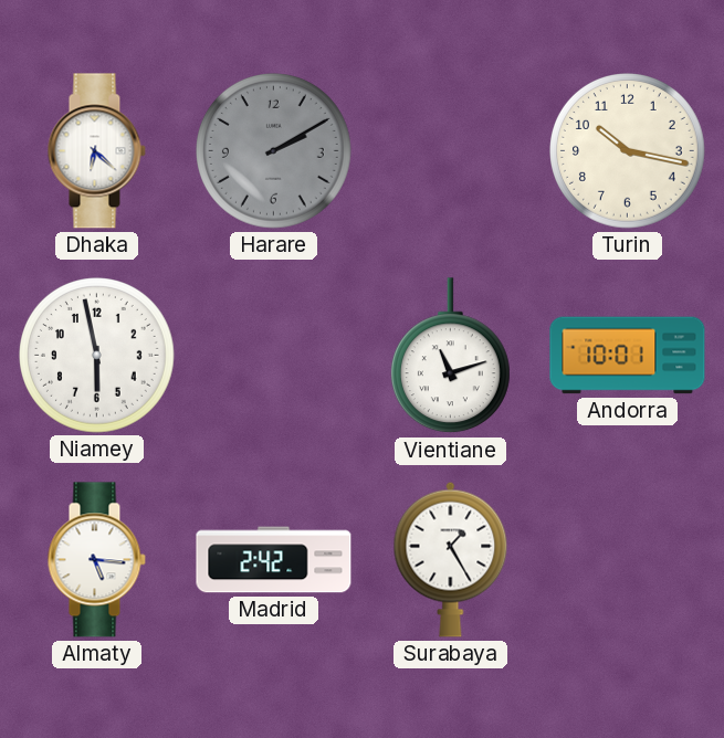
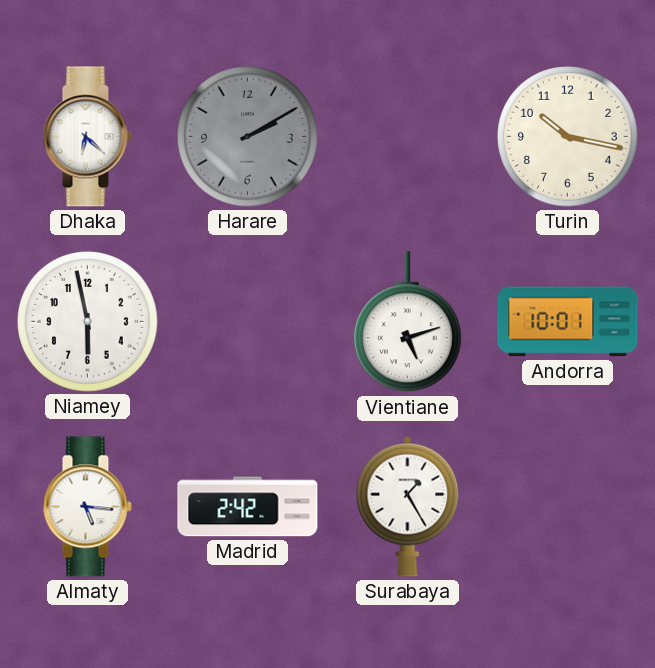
Vientiane: 11:12 -> 5:12
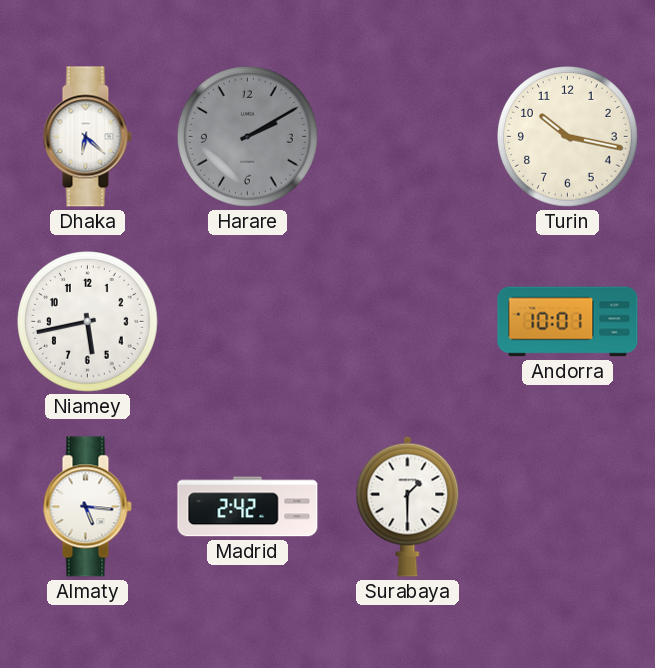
Niamey: 5:58 -> 5:43
Vientiane: 5:12 -> none
Surabaya: 1:25 -> 1:30
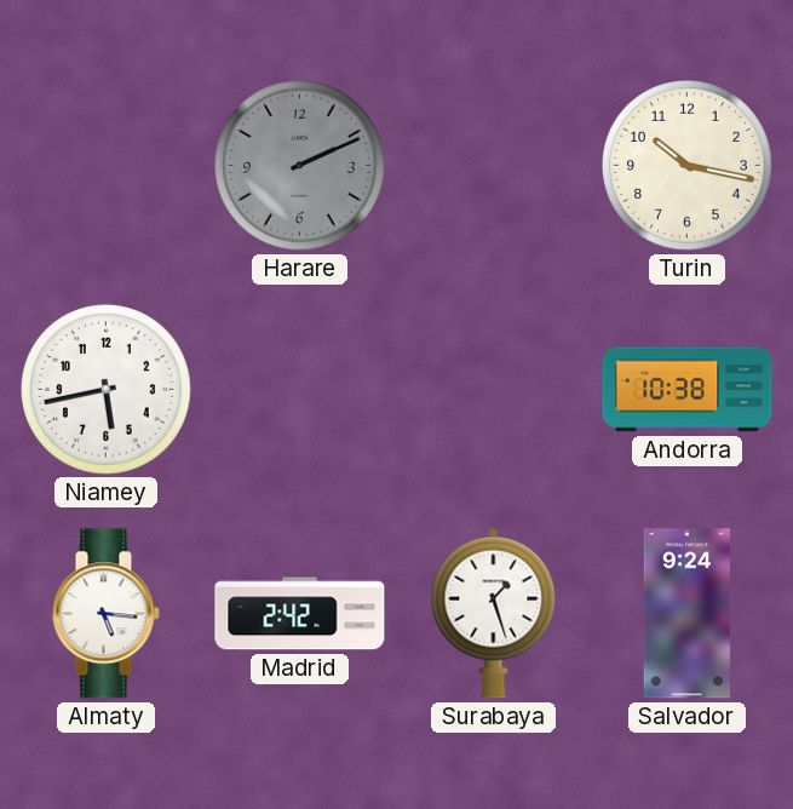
Dhaka: 6:22 -> none
Harare: 2:10 -> 2:11
Andorra: 10:01 -> 10:38
Surabaya: 1:30 -> 1:27
Salvador: none -> 9:24
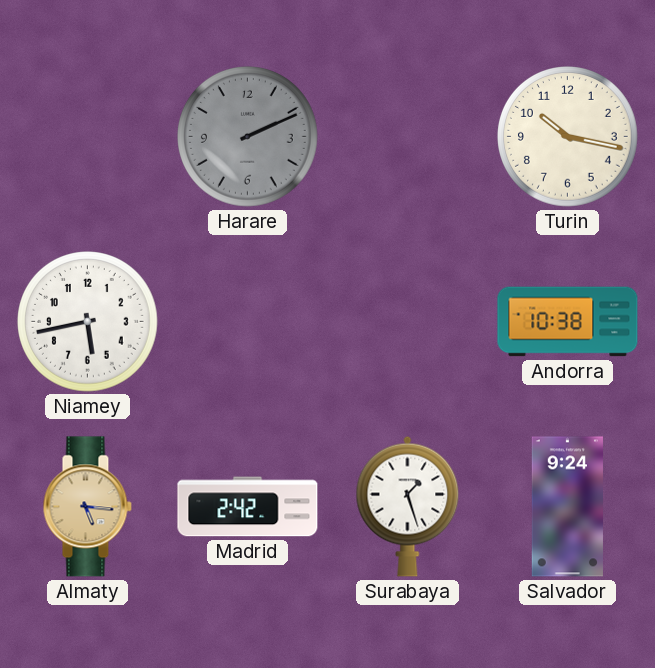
Almaty dial: white -> champagne
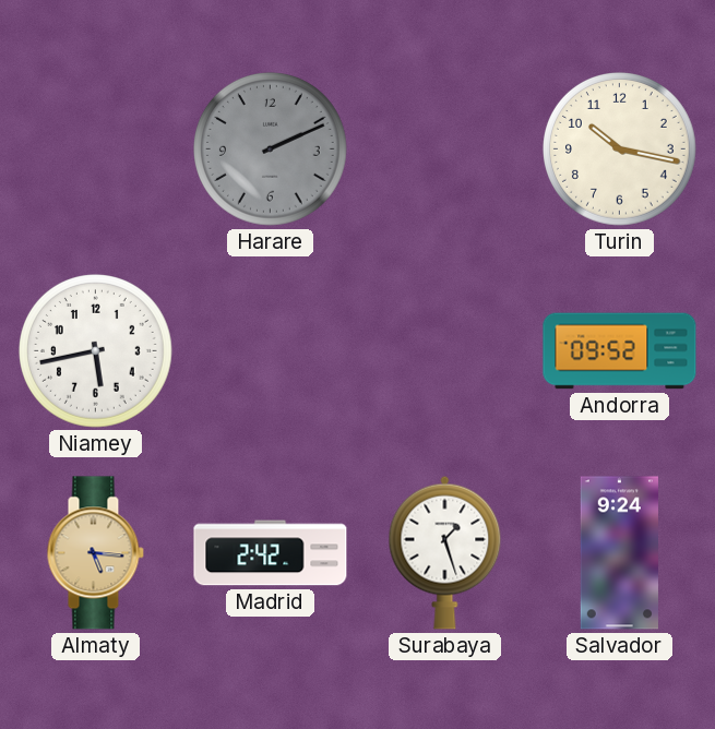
Andorra: 10:38 -> 09:52
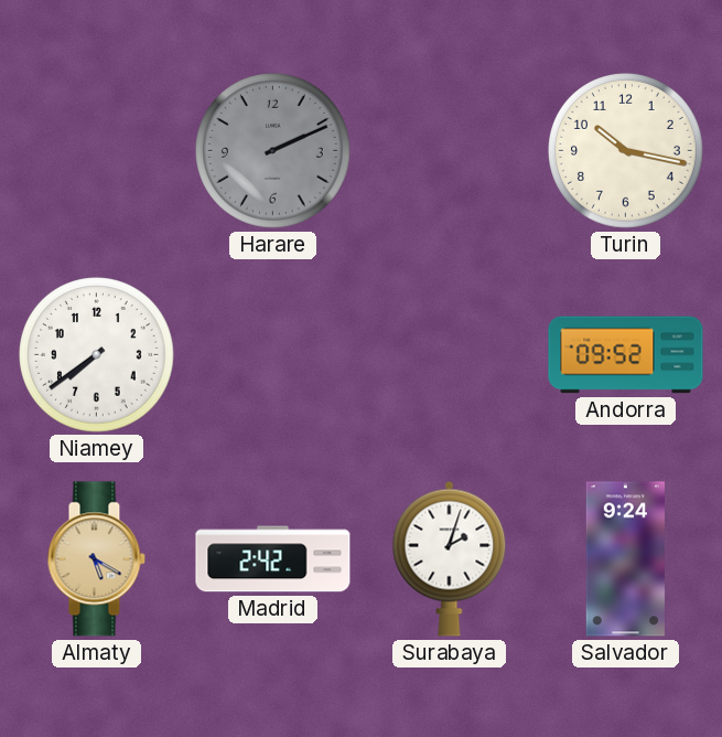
Niamey: 5:43 -> 7:39
Almaty: 5:16 -> 5:20
Surabaya: 1:27 -> 2:03
